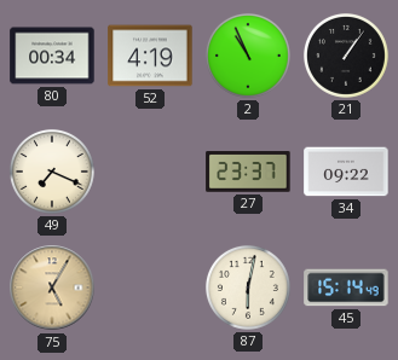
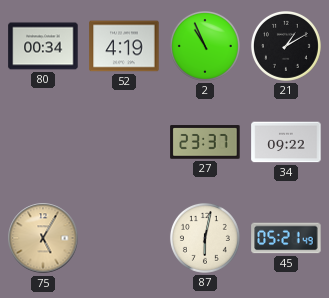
21: 1:06 -> 1:10
49: 7:19 -> none
45: 15:14 -> 05:21
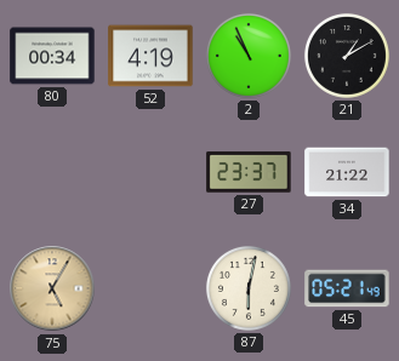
34: 09:22 -> 21:22
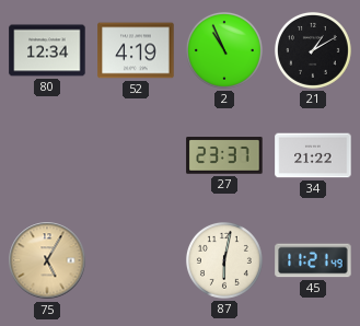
80: 00:34 -> 12:34
45: 05:21 -> 11:21
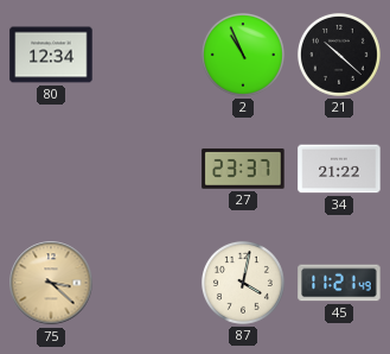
52: 4:19 -> none
21: 1:10 -> 10:22
75: 5:05 -> 3:22
87: 6:02 -> 4:02
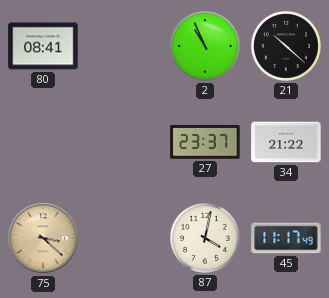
80: 12:34 -> 08:41
45: 11:21 -> 11:17
